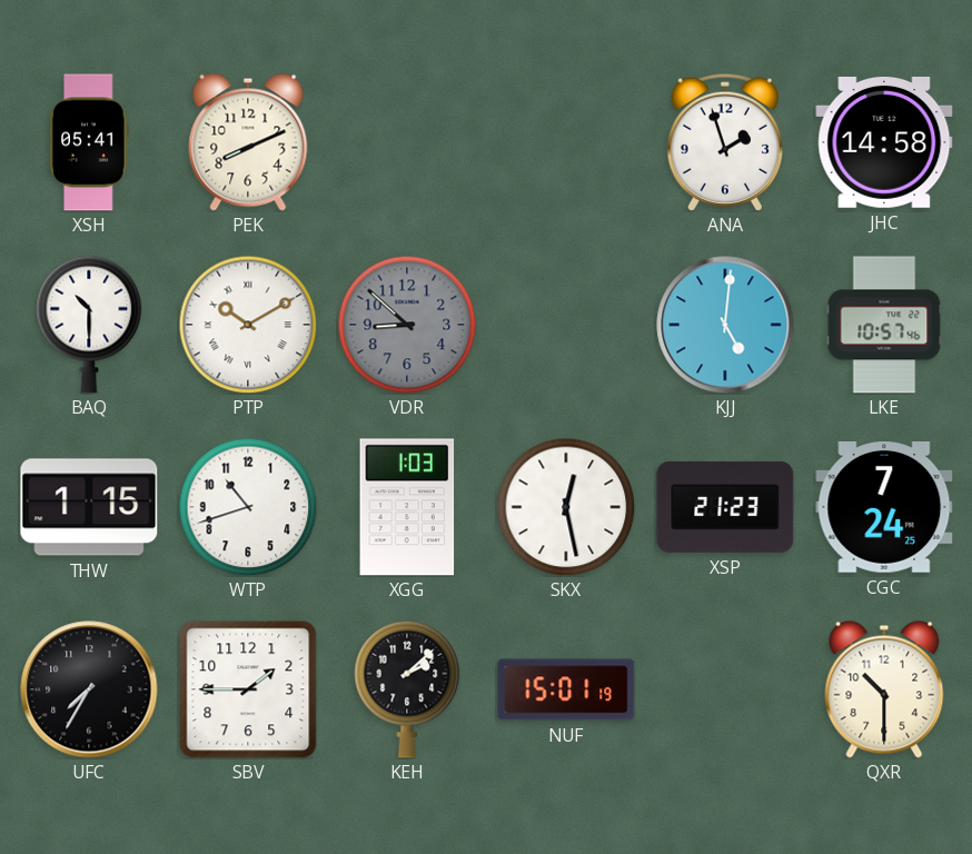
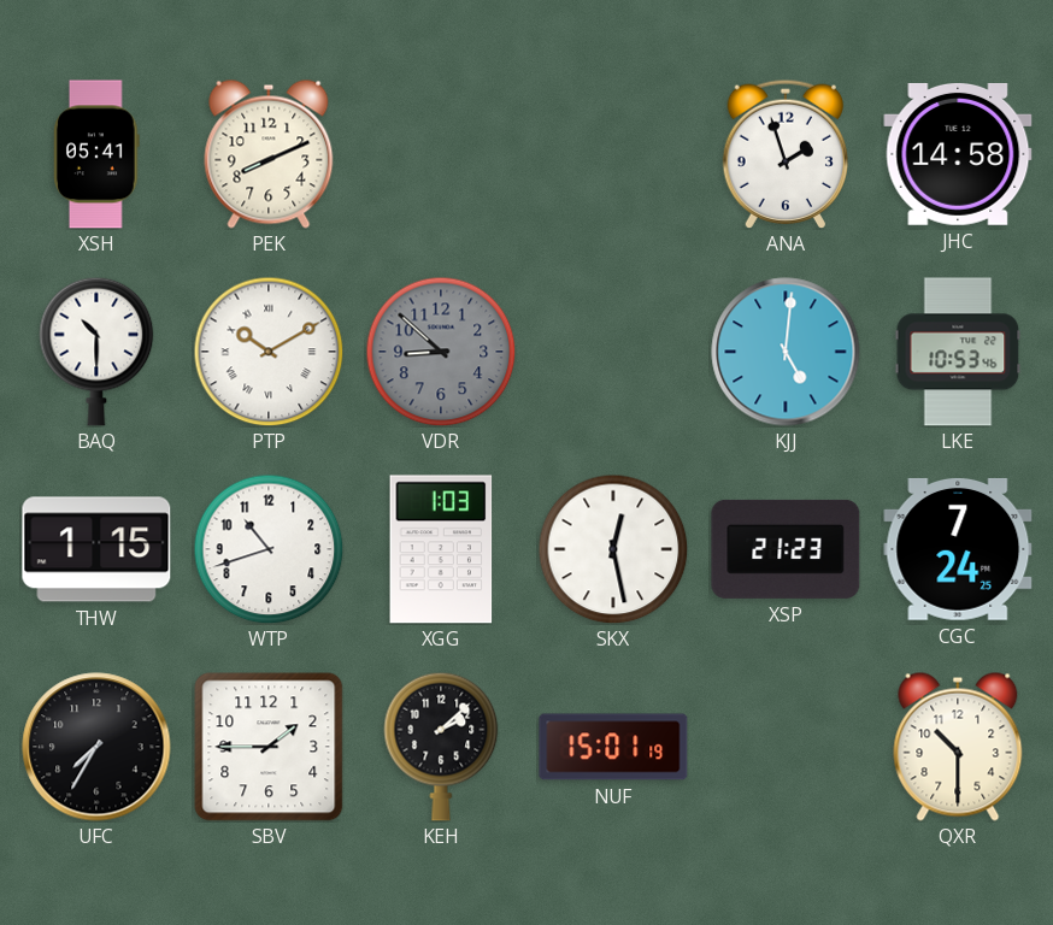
LKE: 10:57 -> 10:53
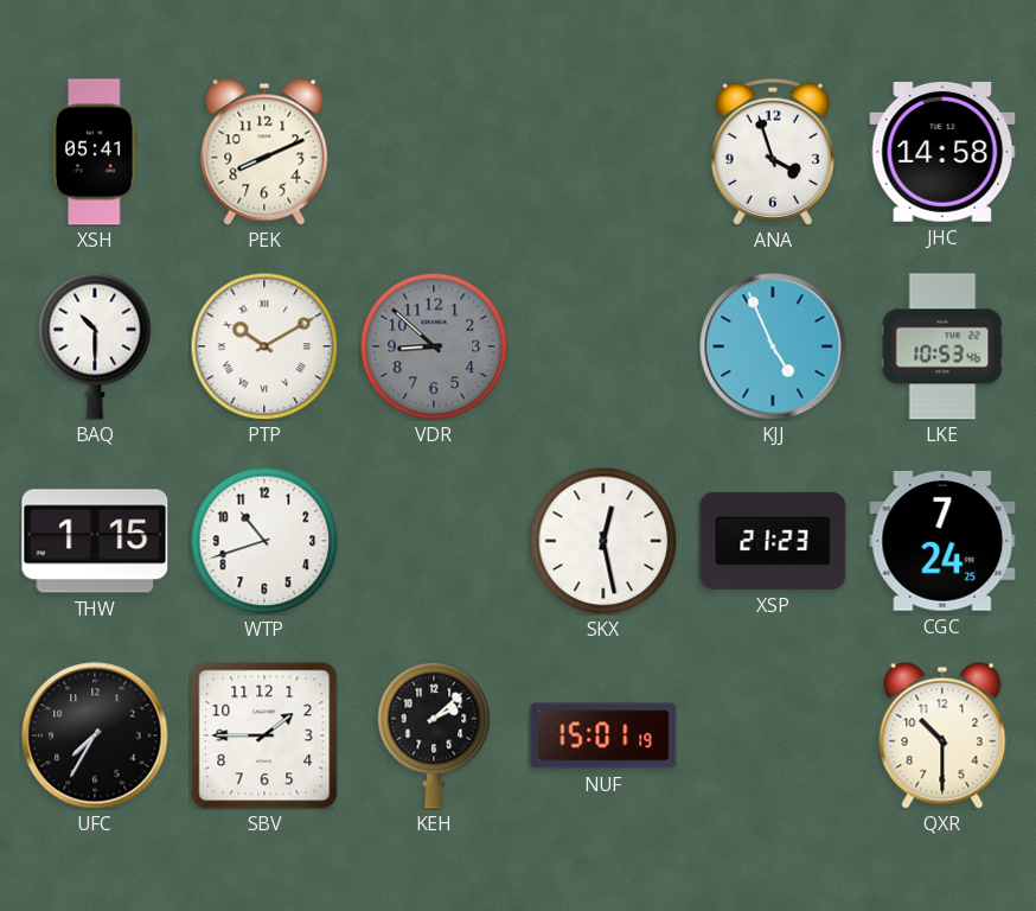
ANA: 1:57 -> 3:57
KJJ: 5:01 -> 4:56
XGG: 1:03 -> none
